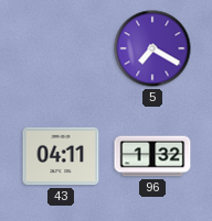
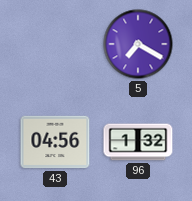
43: 04:11 -> 04:56
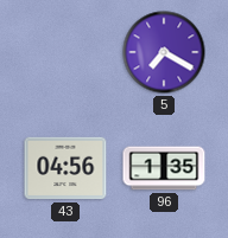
96: 1:32 -> 1:35
